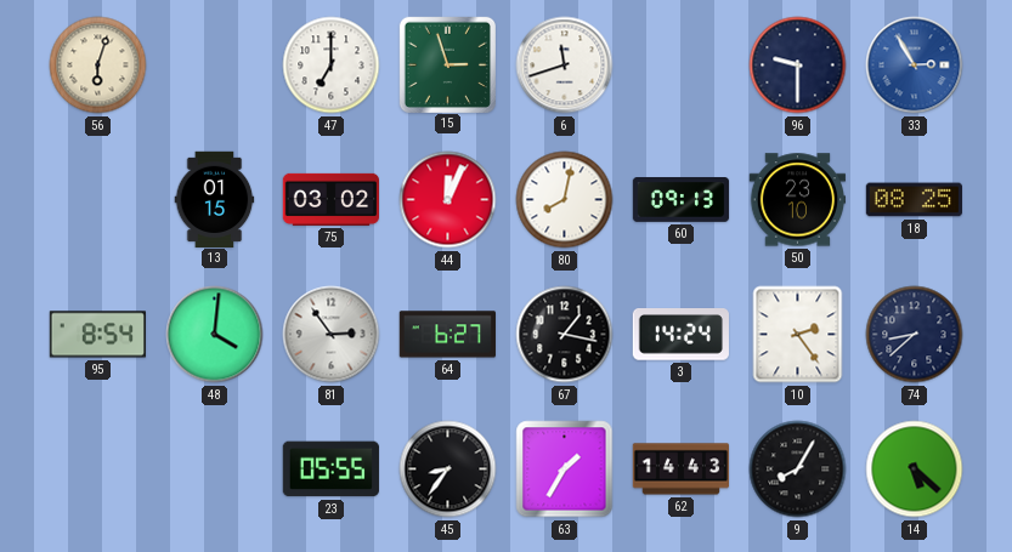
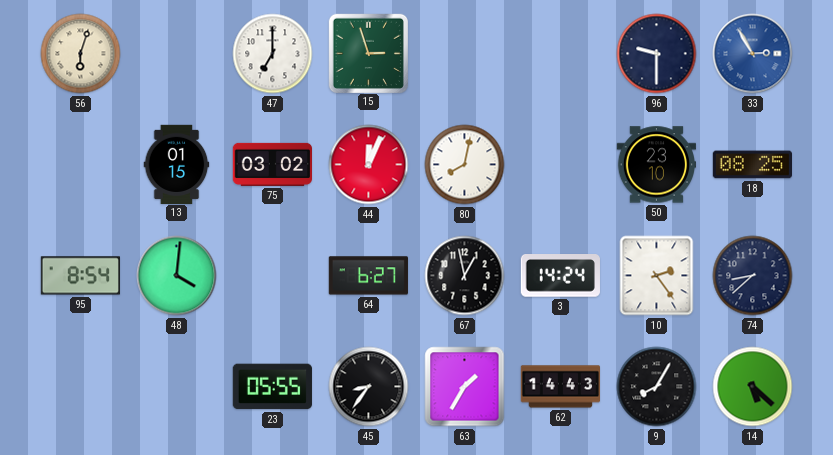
6: 11:42 -> none
60: 09:13 -> none
81: 2:54 -> none
67: 1:17 -> 12:58
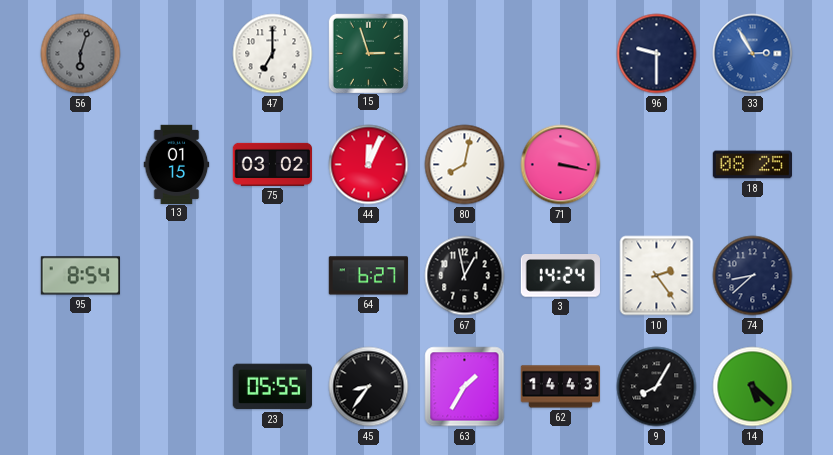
56 dial: cream -> grey
71: none -> 3:17
50: 23:10 -> none
48: 4:01 -> none
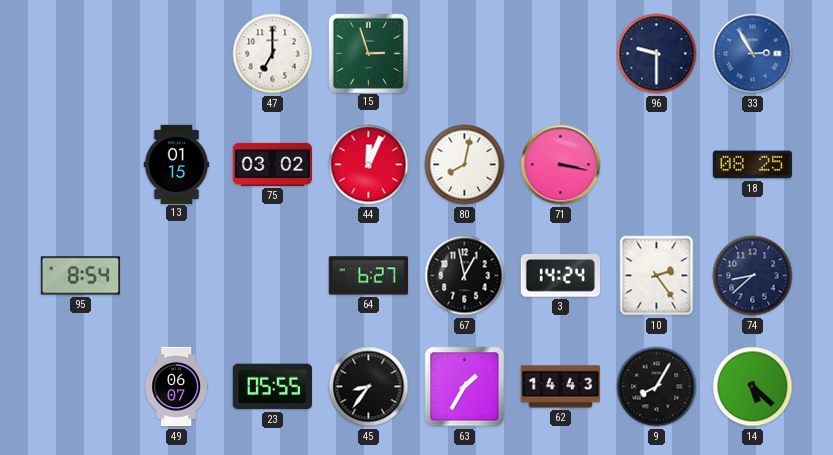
56: 6:03 -> none
49: none -> 06:07
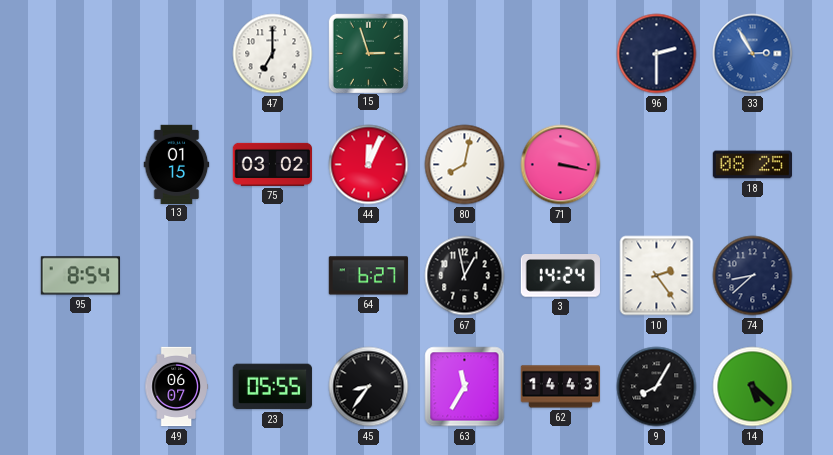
96: 9:30 -> 2:30
63: 1:35 -> 11:35
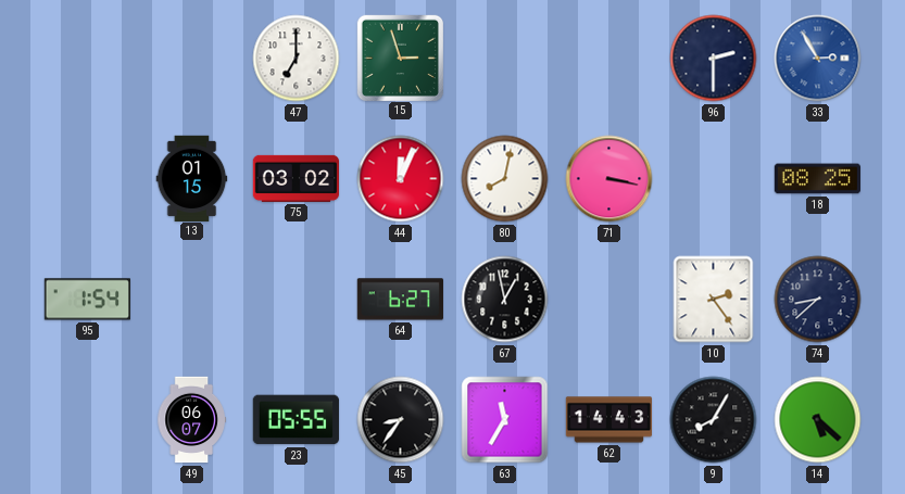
95: 8:54 -> 1:54
3: 14:24 -> none
